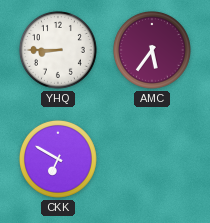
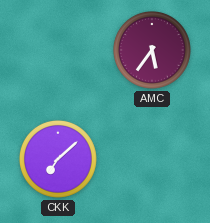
YHQ: 8:45 -> none
CKK: 6:50 -> 7:08
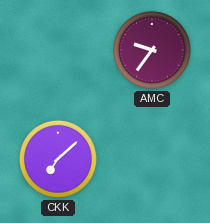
AMC: 5:36 -> 9:36
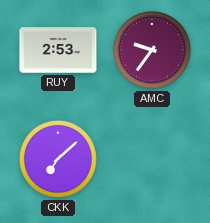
RUY: none -> 2:53
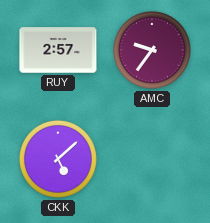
RUY: 2:53 -> 2:57
CKK: 7:08 -> 5:08
